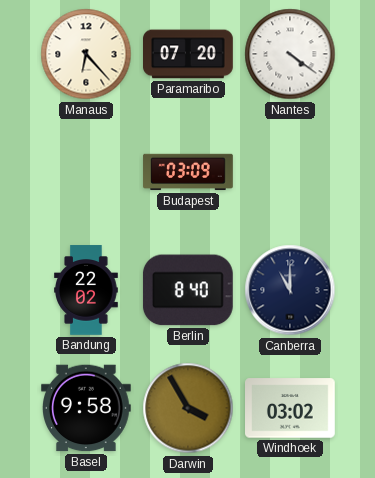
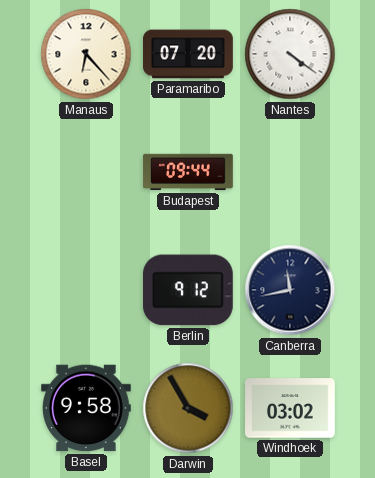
Budapest: 03:09 -> 09:44
Bandung: 22:02 -> none
Berlin: 8:40 -> 9:12
Canberra: 11:00 -> 11:43
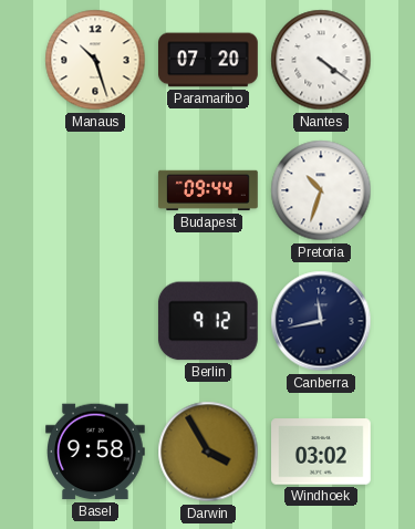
Manaus: 6:23 -> 10:27
Pretoria: none -> 10:33
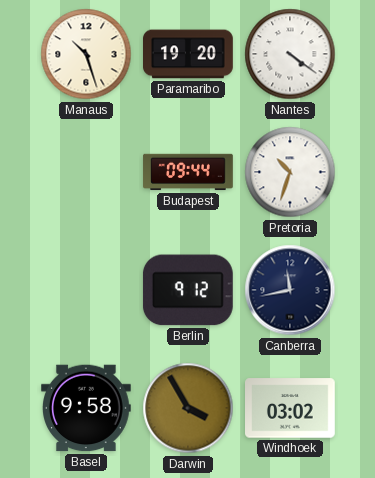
Paramaribo: 07:20 -> 19:20
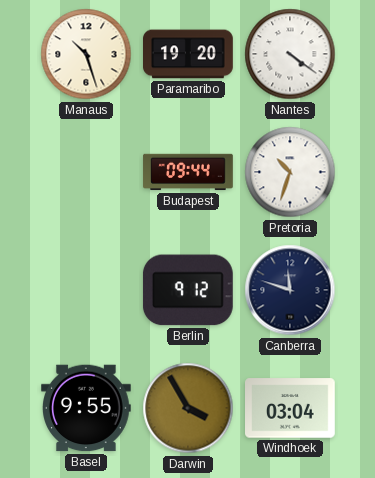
Canberra: 11:43 -> 11:48
Basel: 9:58 -> 9:55
Windhoek: 03:02 -> 03:04
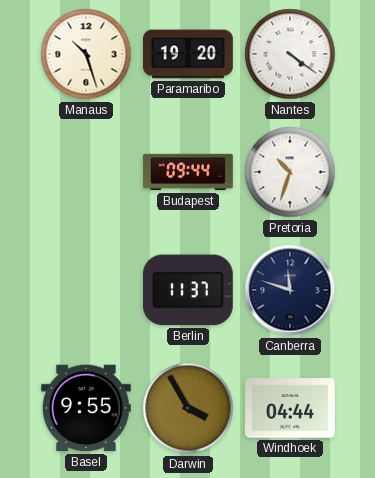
Berlin: 9:12 -> 11:37
Windhoek: 03:04 -> 04:44
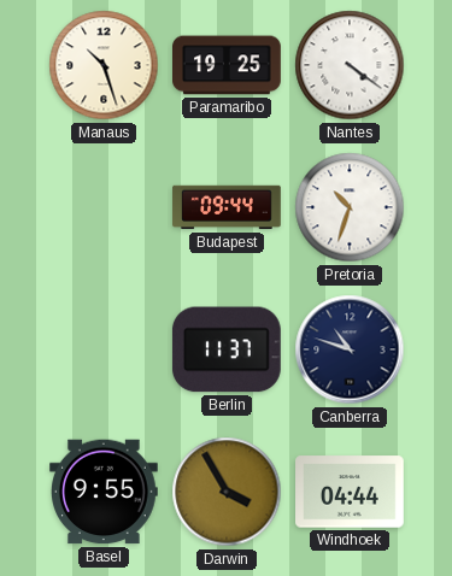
Paramaribo: 19:20 -> 19:25
Canberra: 11:48 -> 10:48
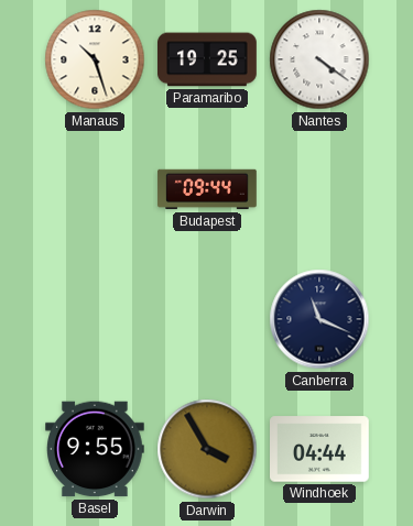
Pretoria: 10:33 -> none
Berlin: 11:37 -> none
Canberra: 10:48 -> 11:19
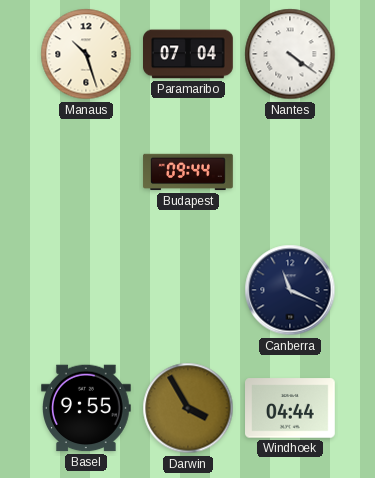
Paramaribo: 19:25 -> 07:04
